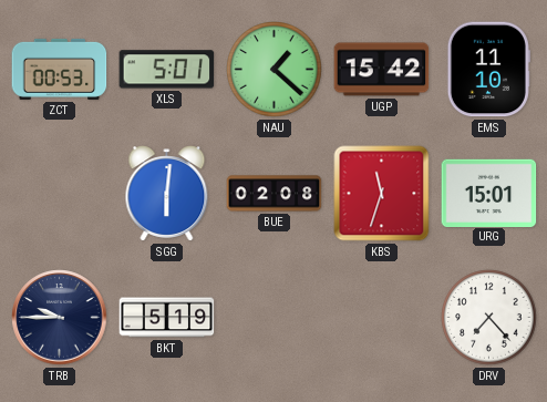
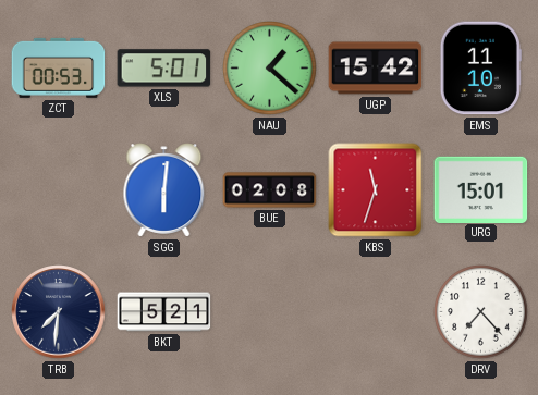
TRB: 9:45 -> 7:31
BKT: 5:19 -> 5:21
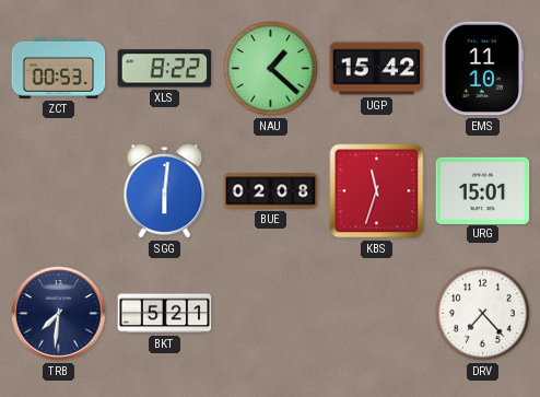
XLS: 5:01 -> 8:22
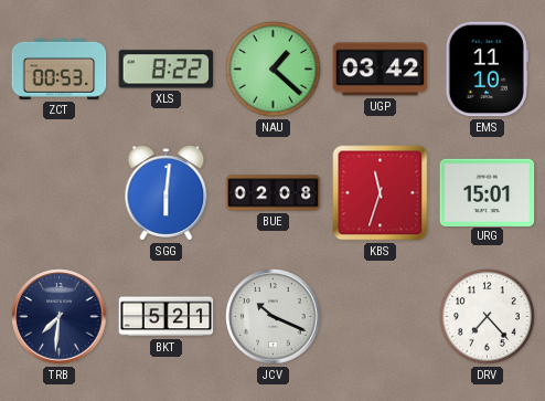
UGP: 15:42 -> 03:42
JCV: none -> 10:19
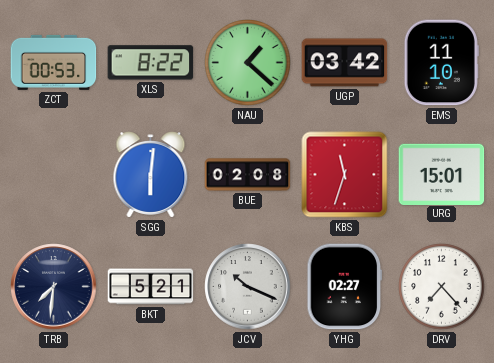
YHG: none -> 02:27
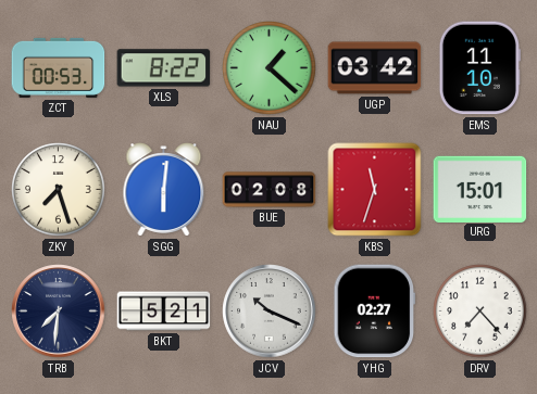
ZKY: none -> 7:27
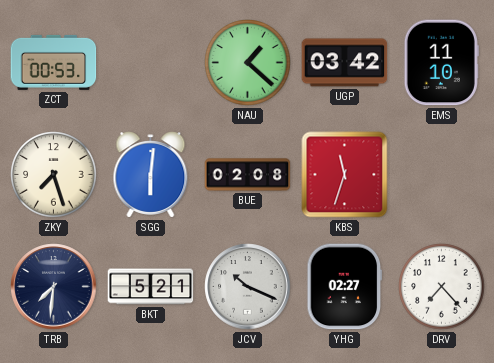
XLS: 8:22 -> none
URG: 15:01 -> none
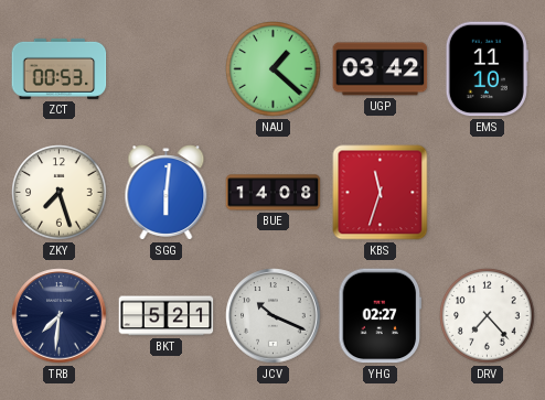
BUE: 02:08 -> 14:08
